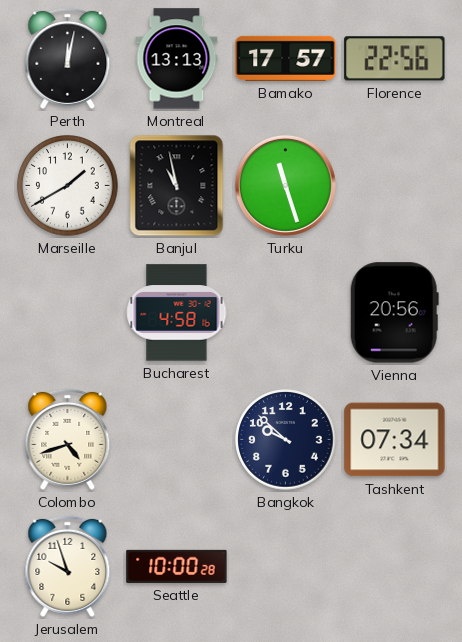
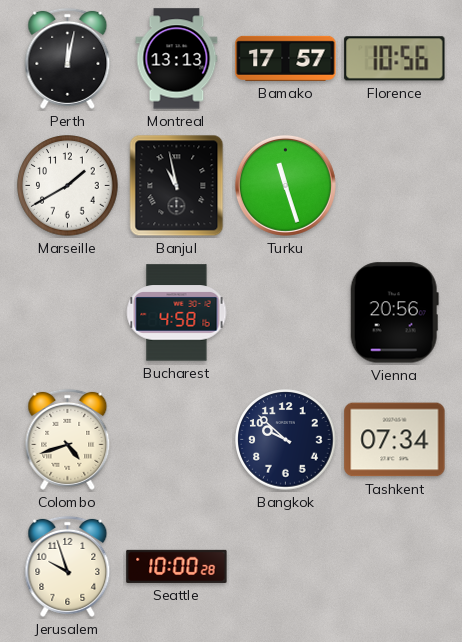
Florence: 22:56 -> 10:56
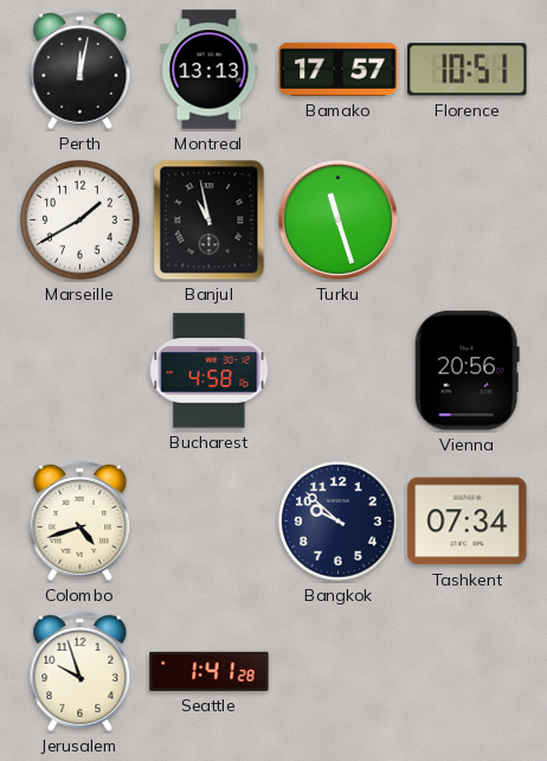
Florence: 10:56 -> 10:51
Seattle: 10:00 -> 1:41
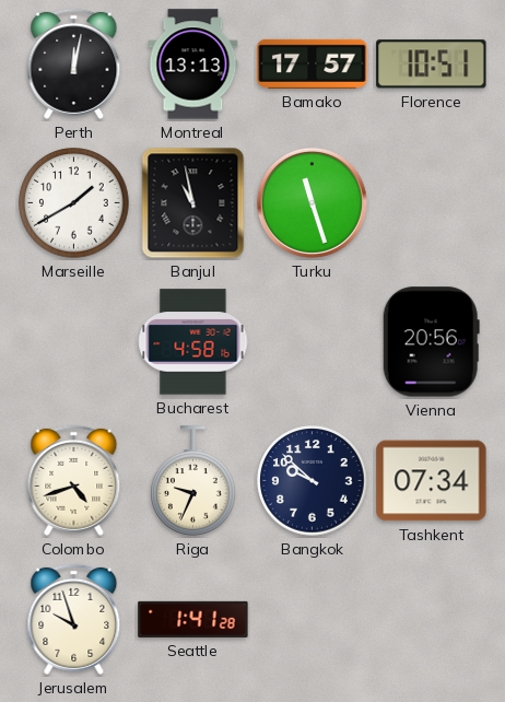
Riga: none -> 9:34
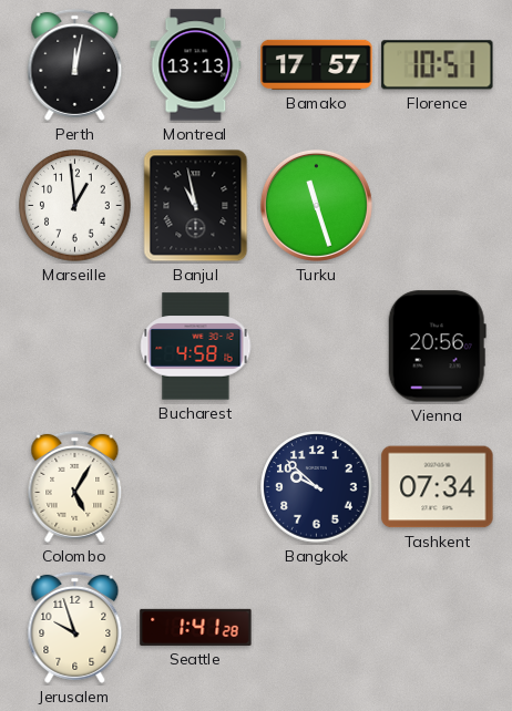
Marseille: 1:40 -> 12:59
Colombo: 4:42 -> 5:05
Riga: 9:34 -> none
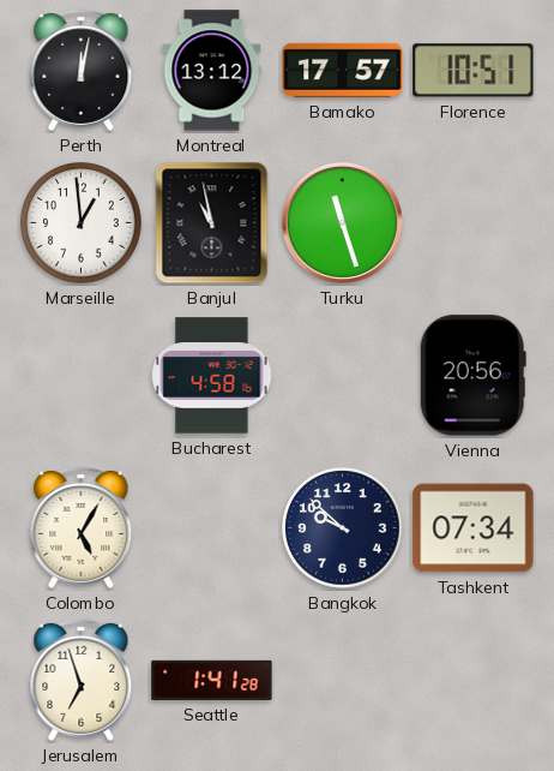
Montreal: 13:13 -> 13:12
Jerusalem: 9:57 -> 6:57
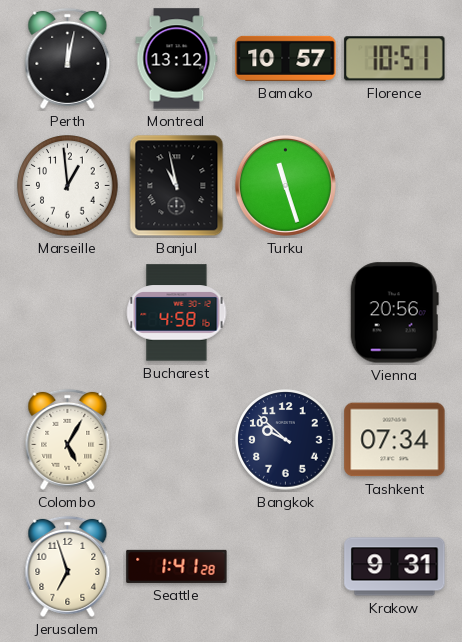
Bamako: 17:57 -> 10:57
Krakow: none -> 9:31
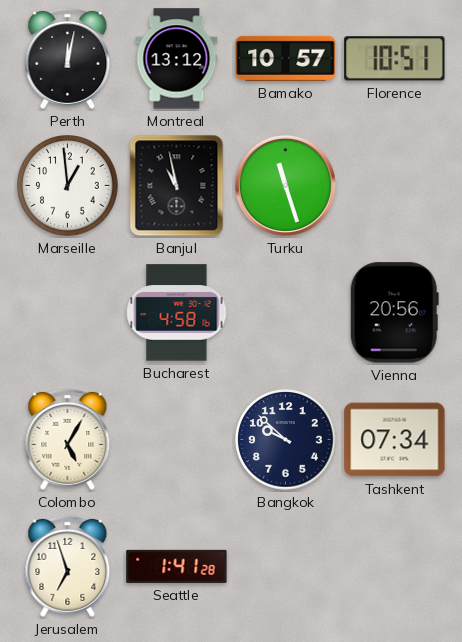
Krakow: 9:31 -> none
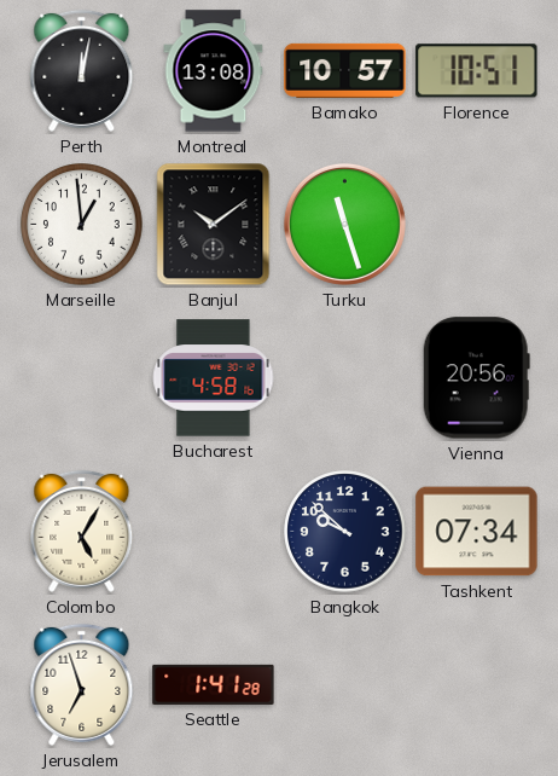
Montreal: 13:12 -> 13:08
Banjul: 10:58 -> 10:09
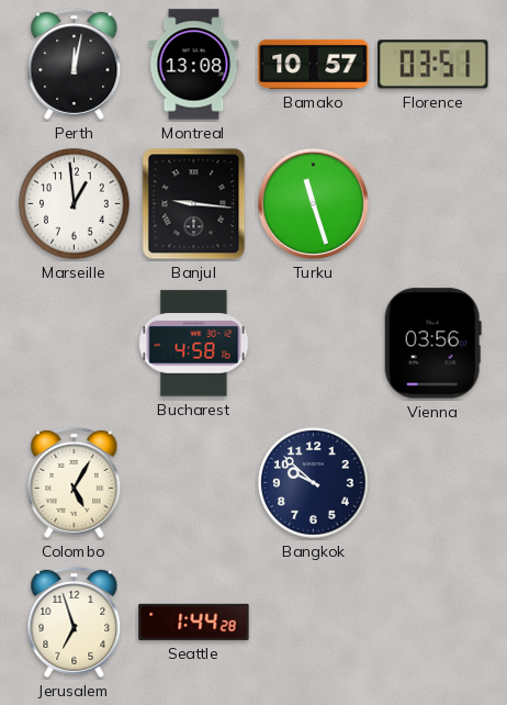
Florence: 10:51 -> 03:51
Banjul: 10:09 -> 9:16
Vienna: 20:56 -> 03:56
Tashkent: 07:34 -> none
Seattle: 1:41 -> 1:44
